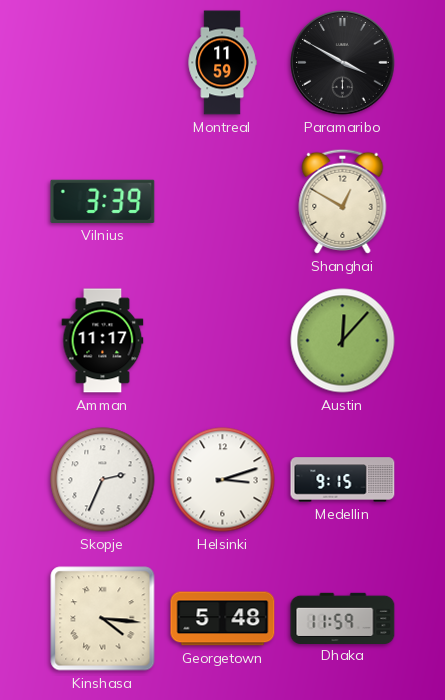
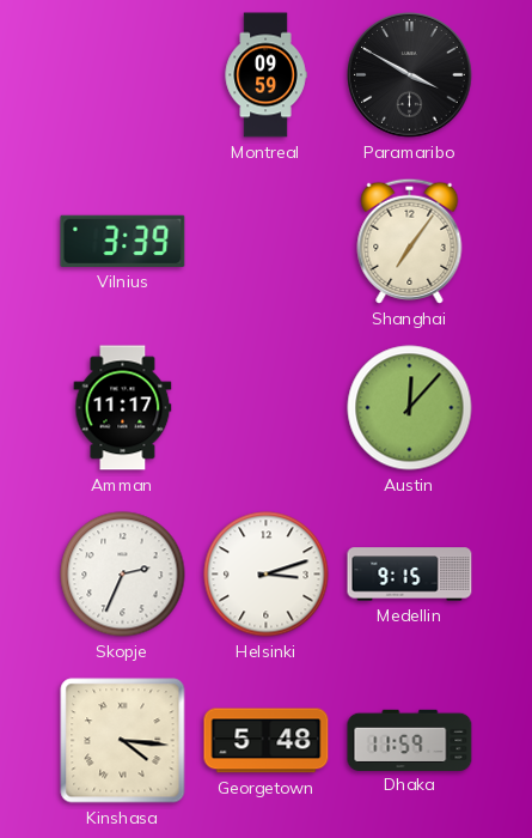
Montreal: 11:59 -> 09:59
Shanghai: 12:50 -> 7:06
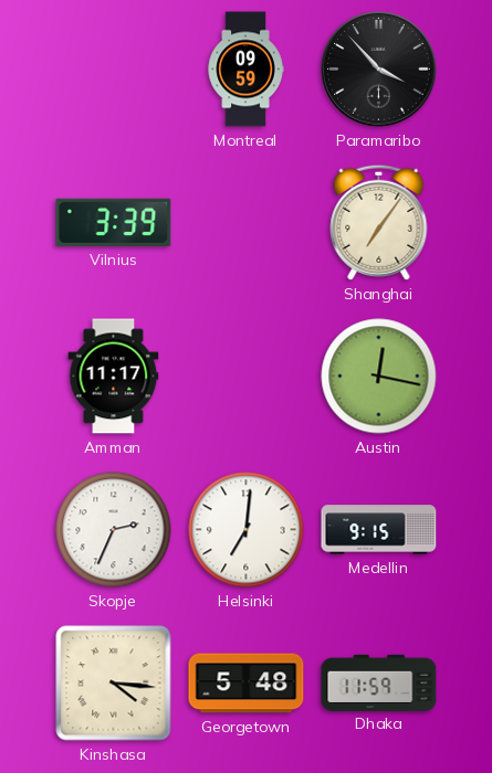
Paramaribo: 3:50 -> 3:53
Austin: 12:07 -> 12:17
Helsinki: 3:12 -> 7:01
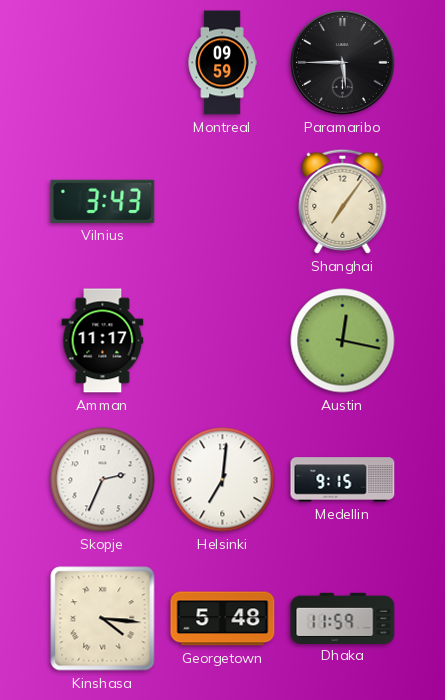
Paramaribo: 3:53 -> 5:45
Vilnius: 3:39 -> 3:43
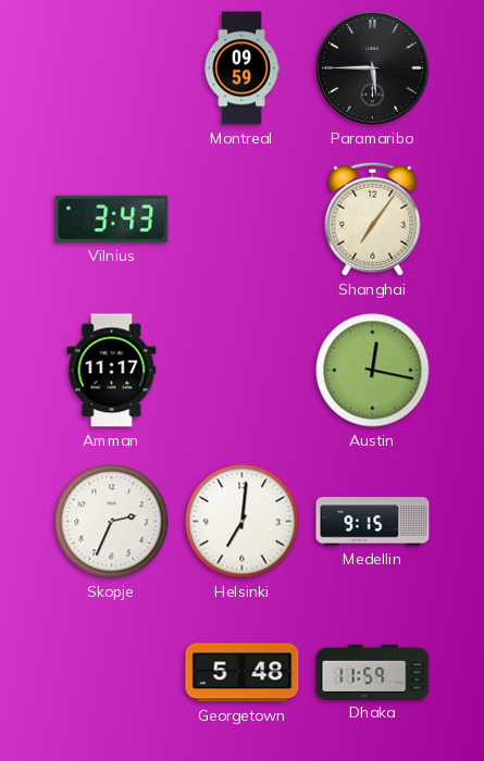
Kinshasa: 4:16 -> none
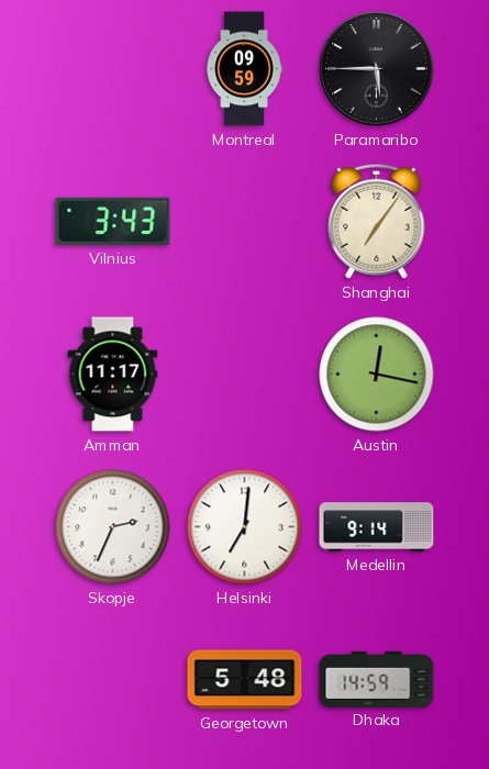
Medellin: 9:15 -> 9:14
Dhaka: 11:59 -> 14:59
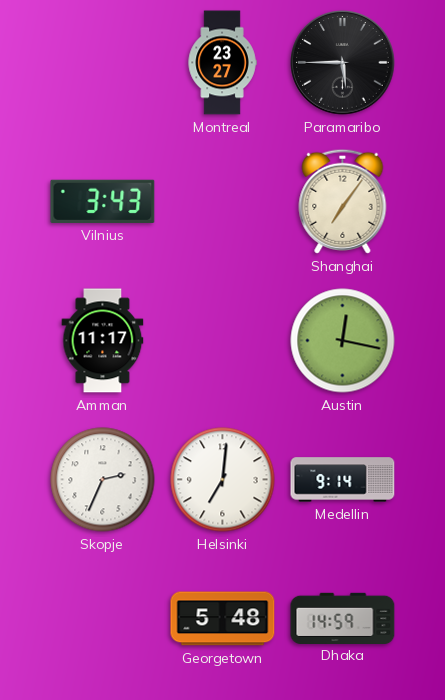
Montreal: 09:59 -> 23:27
